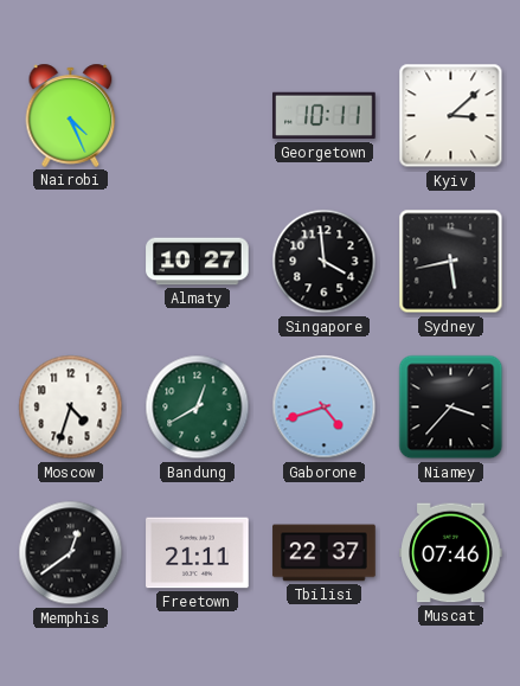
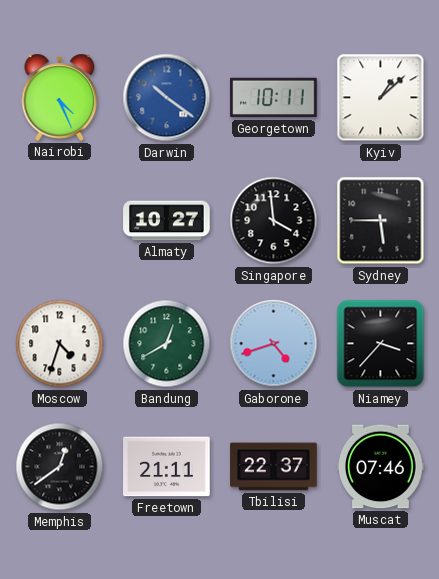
Darwin: none -> 10:21
Kyiv: 3:08 -> 1:08
Sydney: 5:43 -> 5:45
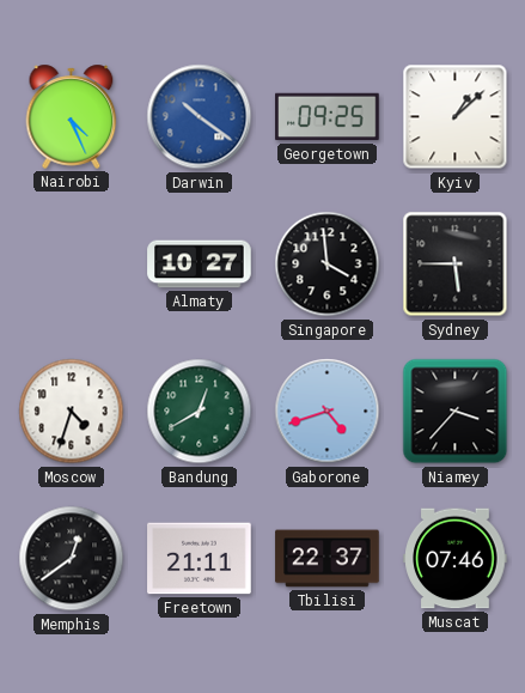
Georgetown: 10:11 -> 09:25
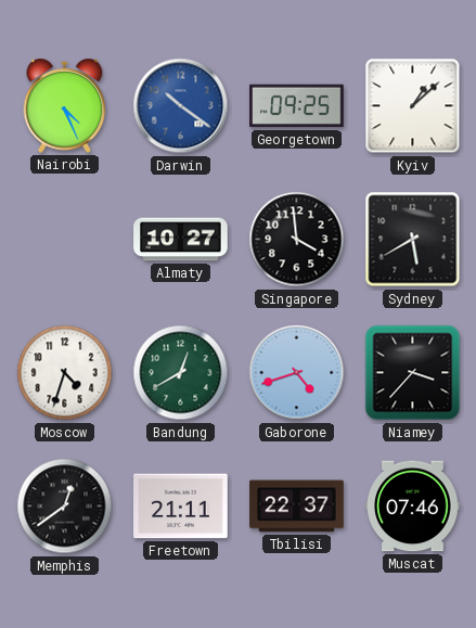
Sydney: 5:45 -> 5:40
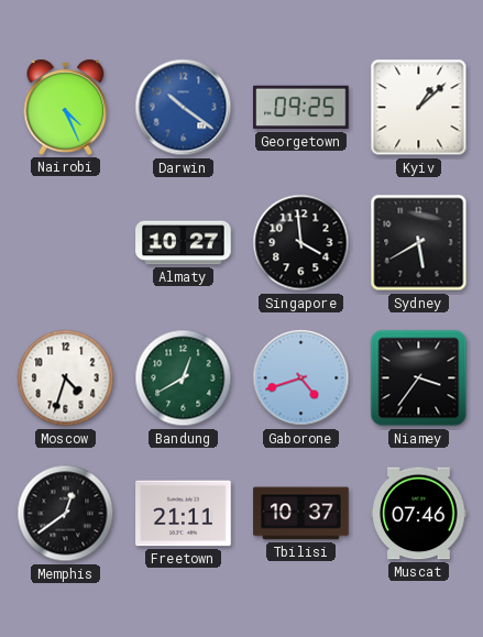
Niamey: 3:37 -> 3:36
Tbilisi: 22:37 -> 10:37
